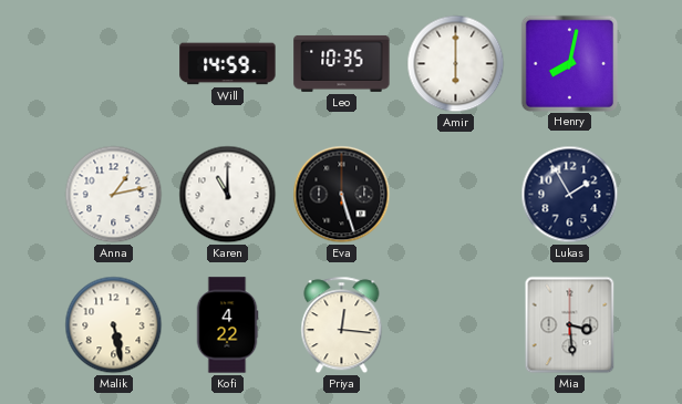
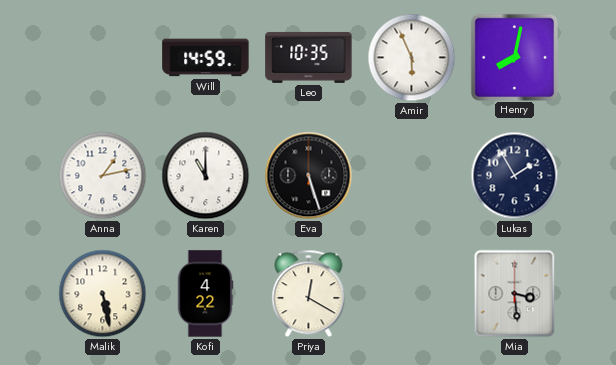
Amir: 6:00 -> 5:56
Priya: 12:16 -> 12:20
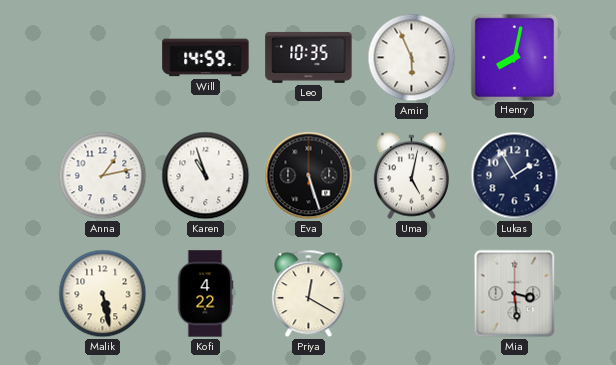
Karen: 11:00 -> 10:57
Uma: none -> 5:02
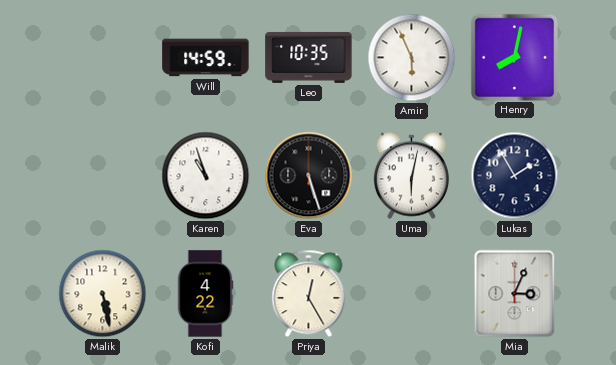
Anna: 1:13 -> none
Uma: 5:02 -> 6:02
Priya: 12:20 -> 12:25
Mia: 3:29 -> 3:04
